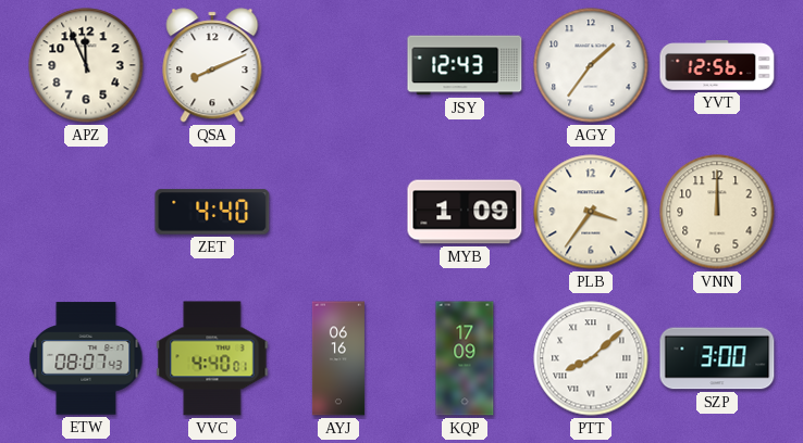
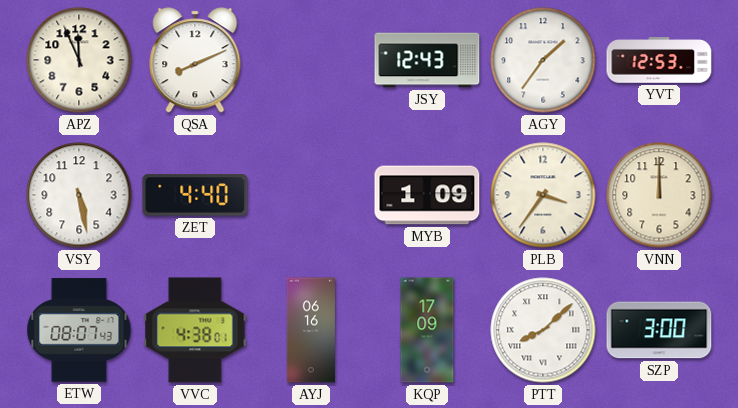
YVT: 12:56 -> 12:53
VSY: none -> 5:28
VVC: 4:40 -> 4:38
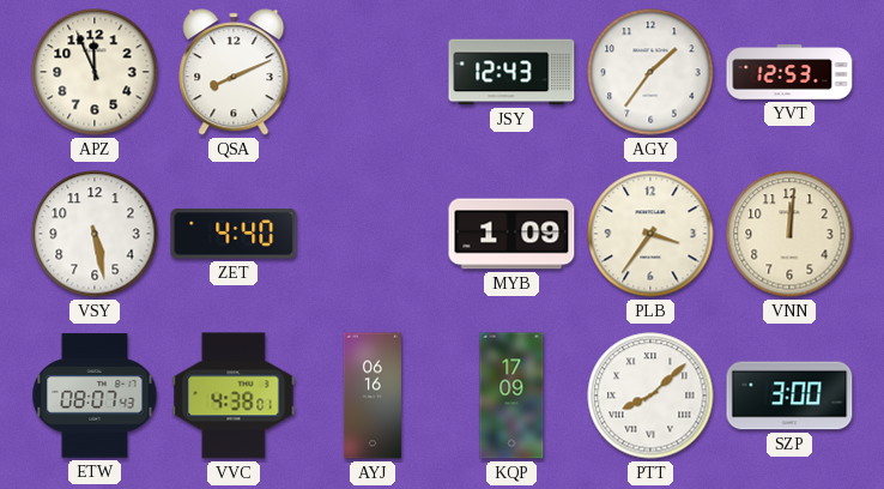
VNN: 12:00 -> 12:01
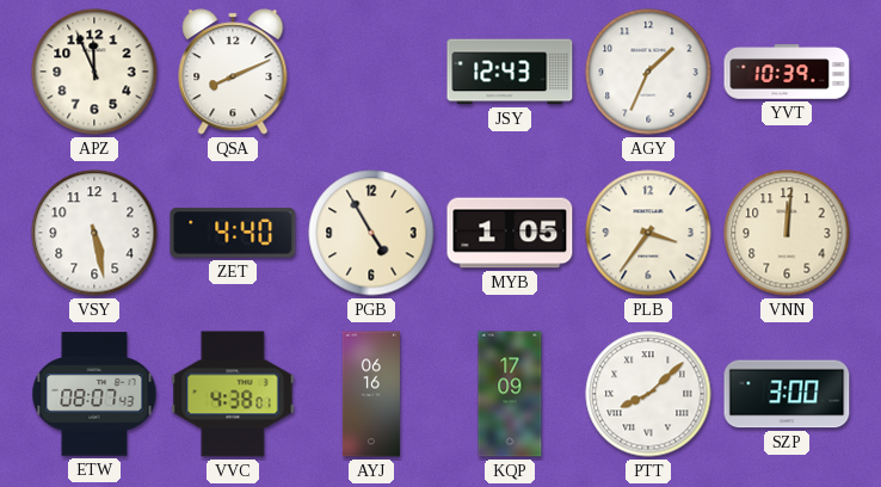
AGY: 1:36 -> 1:34
YVT: 12:53 -> 10:39
PGB: none -> 4:55
MYB: 1:09 -> 1:05
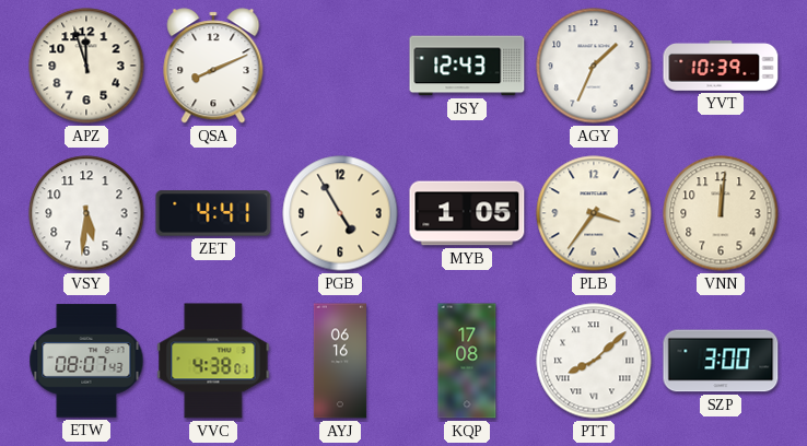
APZ: 11:56 -> 11:57
VSY: 5:28 -> 5:31
ZET: 4:40 -> 4:41
KQP: 17:09 -> 17:08
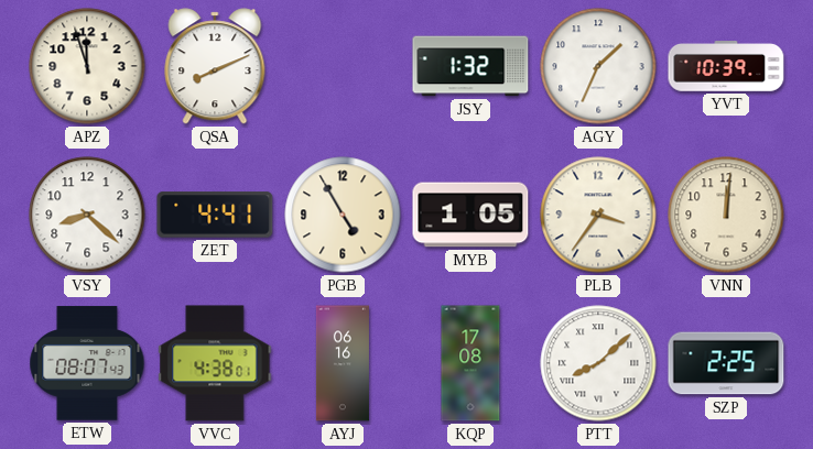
JSY: 12:43 -> 1:32
VSY: 5:31 -> 8:22
SZP: 3:00 -> 2:25
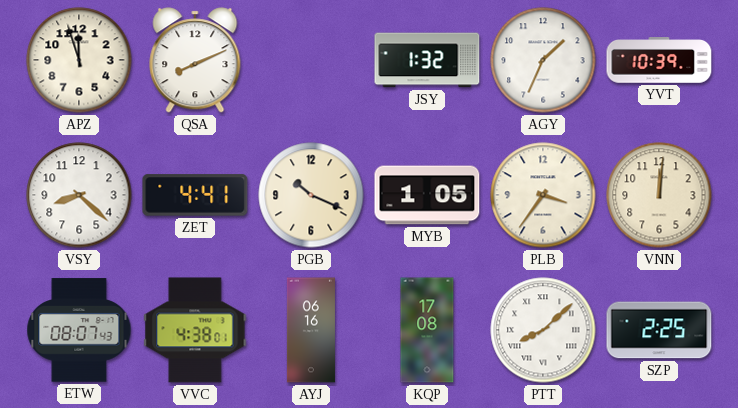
PGB: 4:55 -> 10:19
